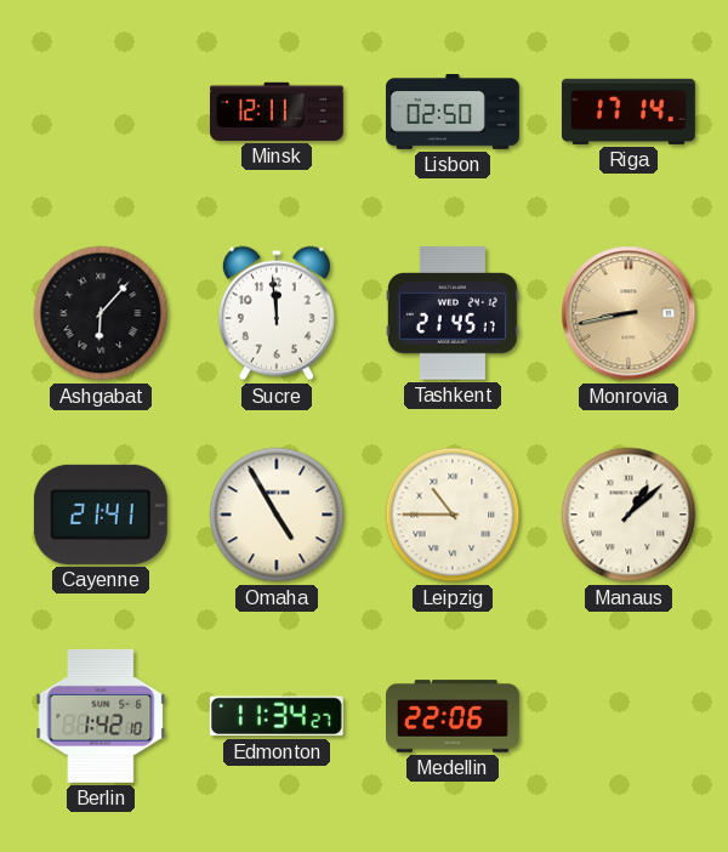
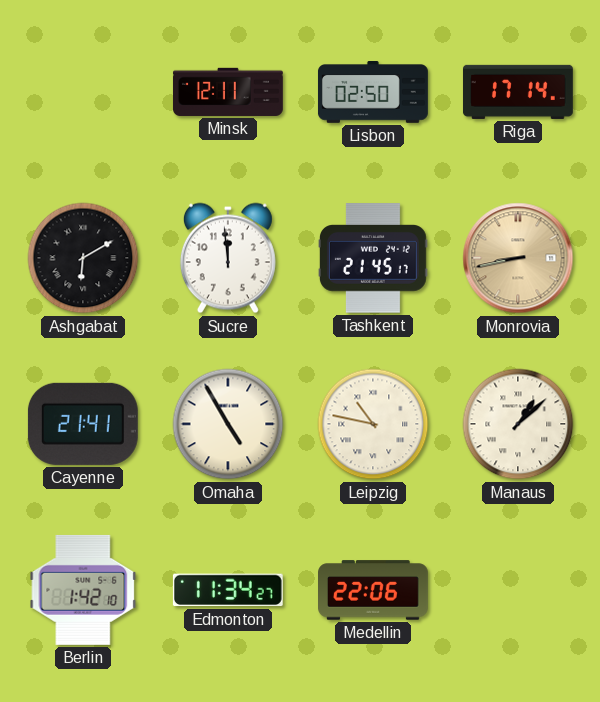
Ashgabat: 6:07 -> 6:10
Leipzig: 10:45 -> 10:47
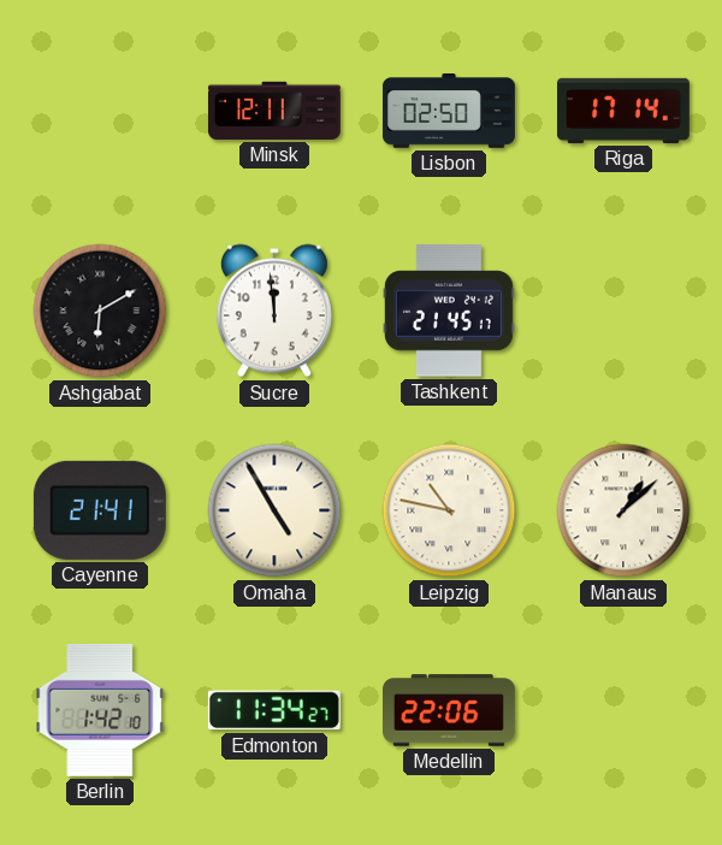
Monrovia: 8:43 -> none
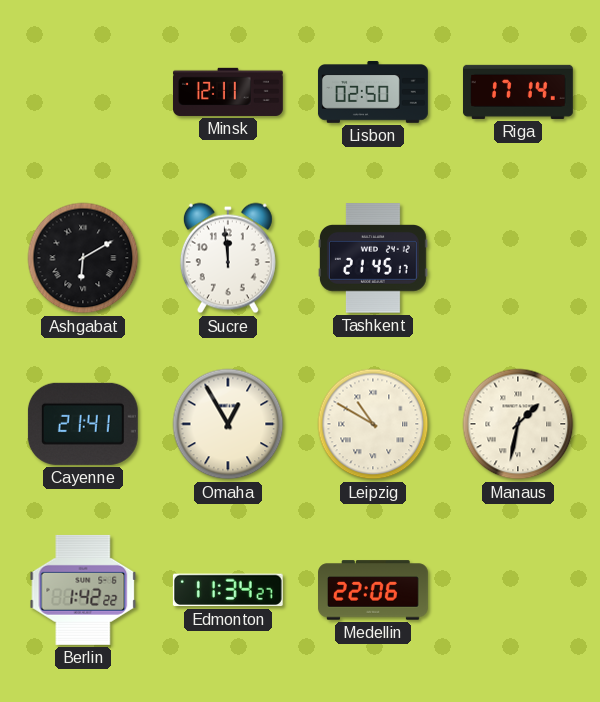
Omaha: 4:55 -> 12:55
Leipzig: 10:47 -> 10:50
Manaus: 1:08 -> 1:32
Berlin: 1:42:10 -> 1:42:22
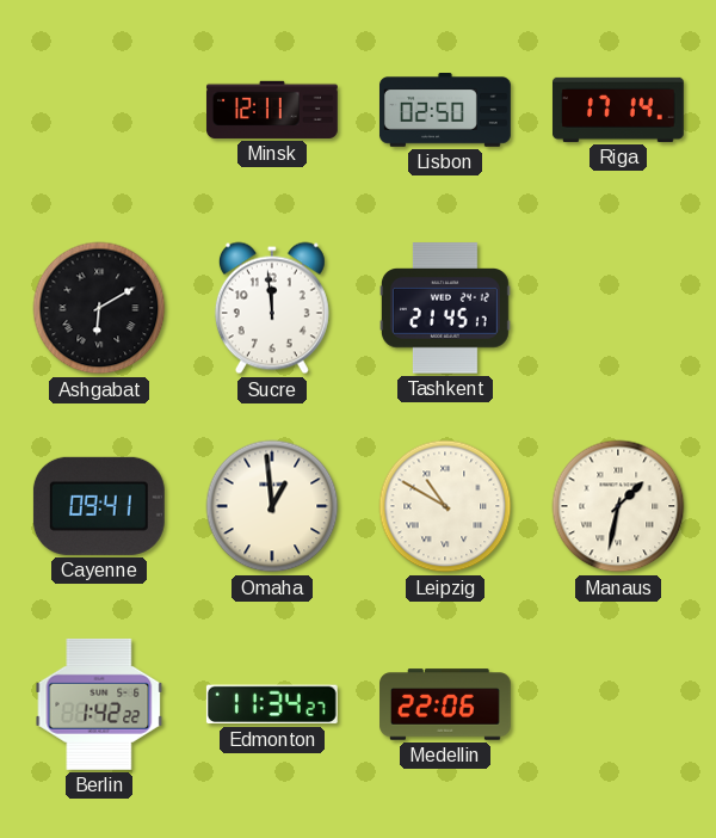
Cayenne: 21:41 -> 09:41
Omaha: 12:55 -> 12:59
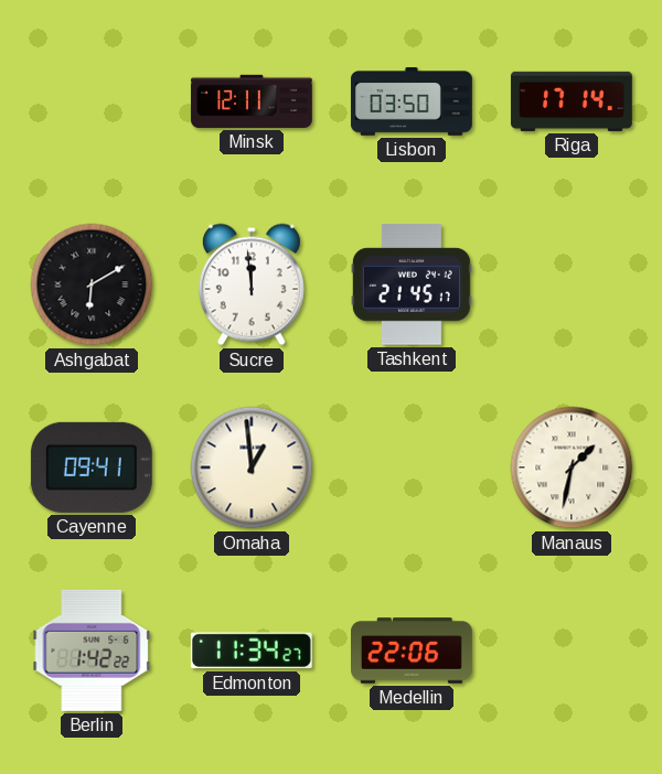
Lisbon: 02:50 -> 03:50
Leipzig: 10:50 -> none
